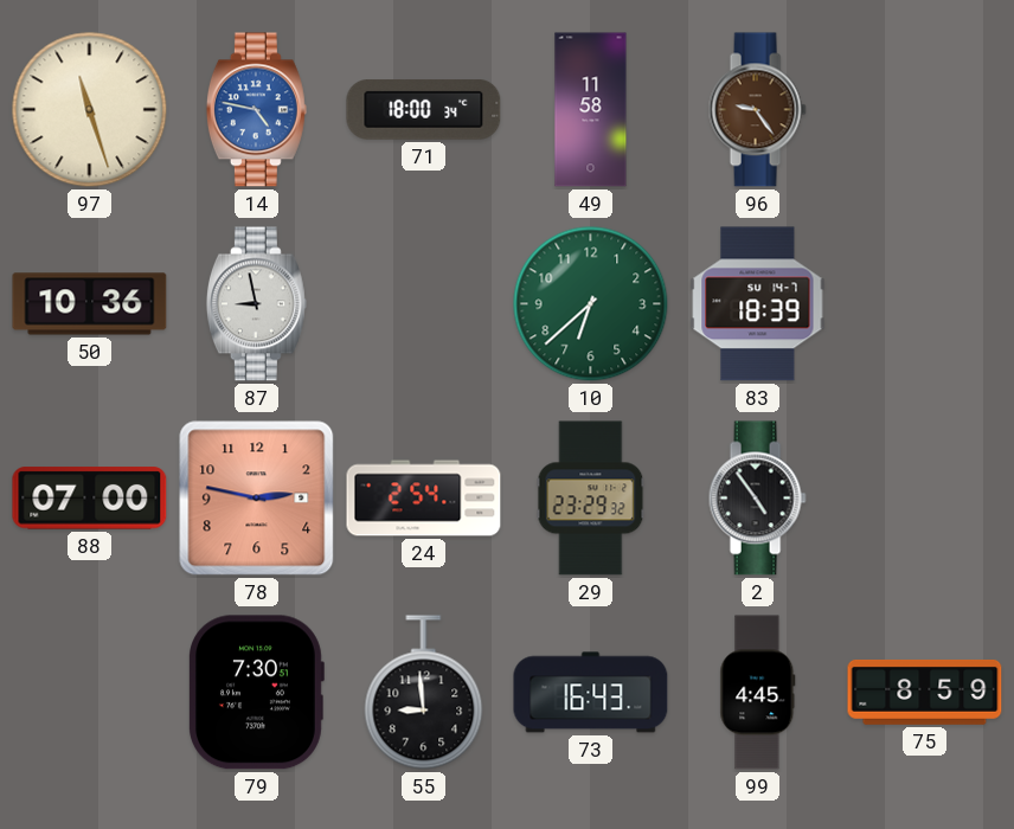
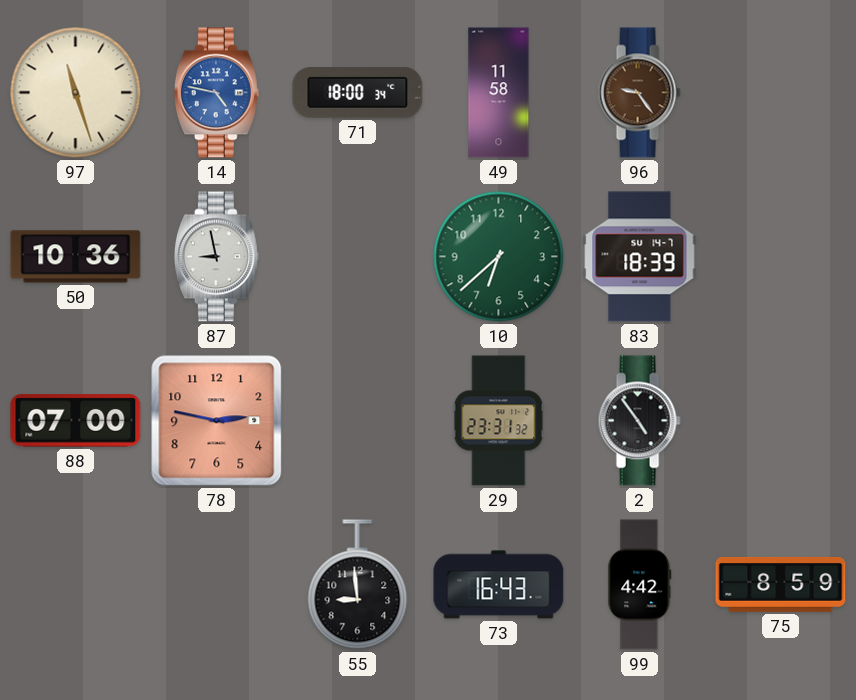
24: 2:54 -> none
29: 23:29 -> 23:31
79: 7:30 -> none
99: 4:45 -> 4:42
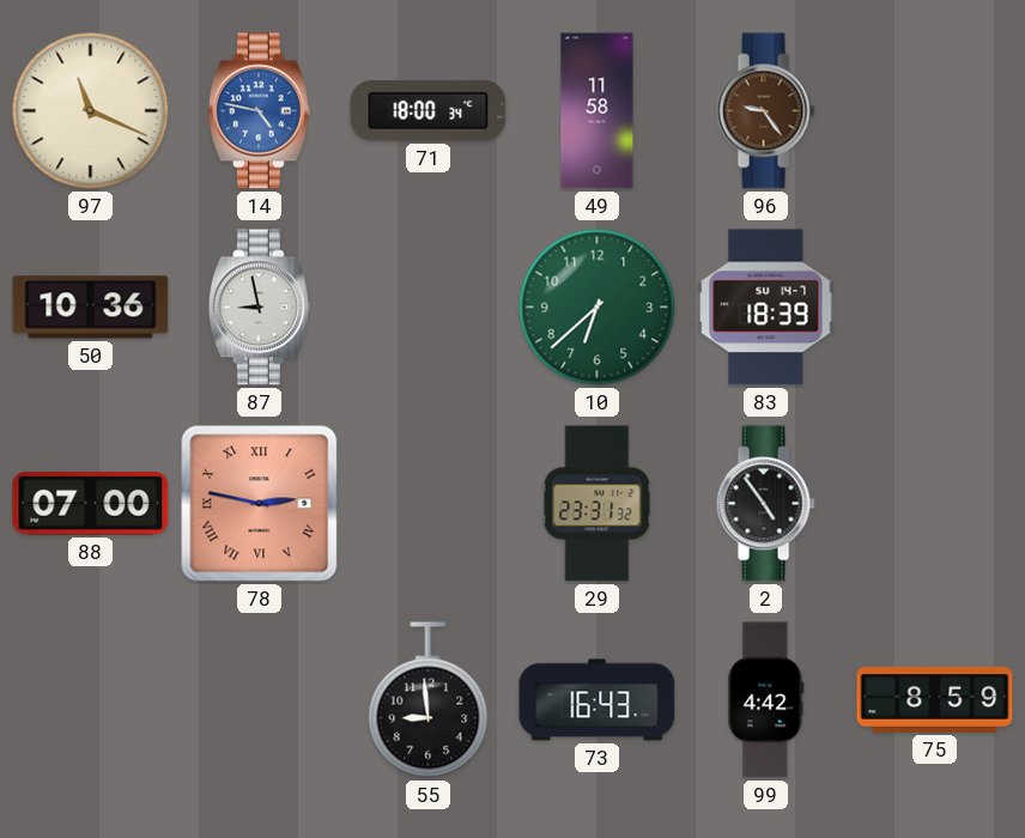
97: 11:27 -> 11:19
78 numerals: Arabic -> Roman
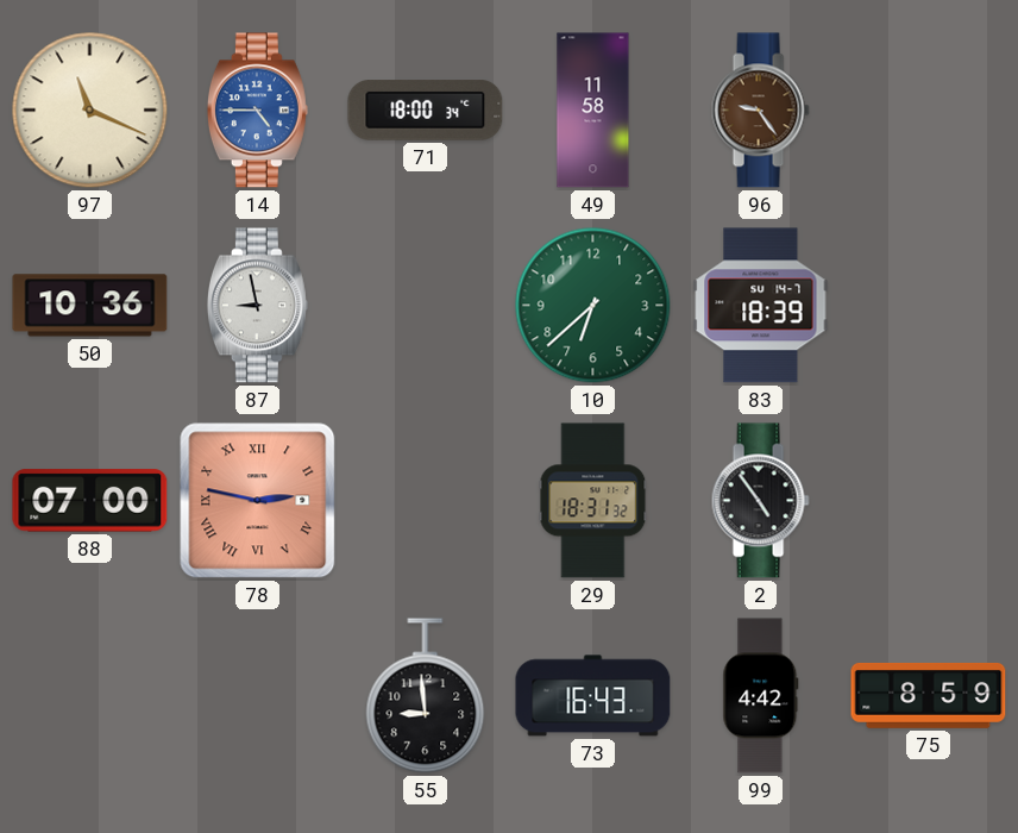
14: 4:47 -> 4:45
29: 23:31 -> 18:31
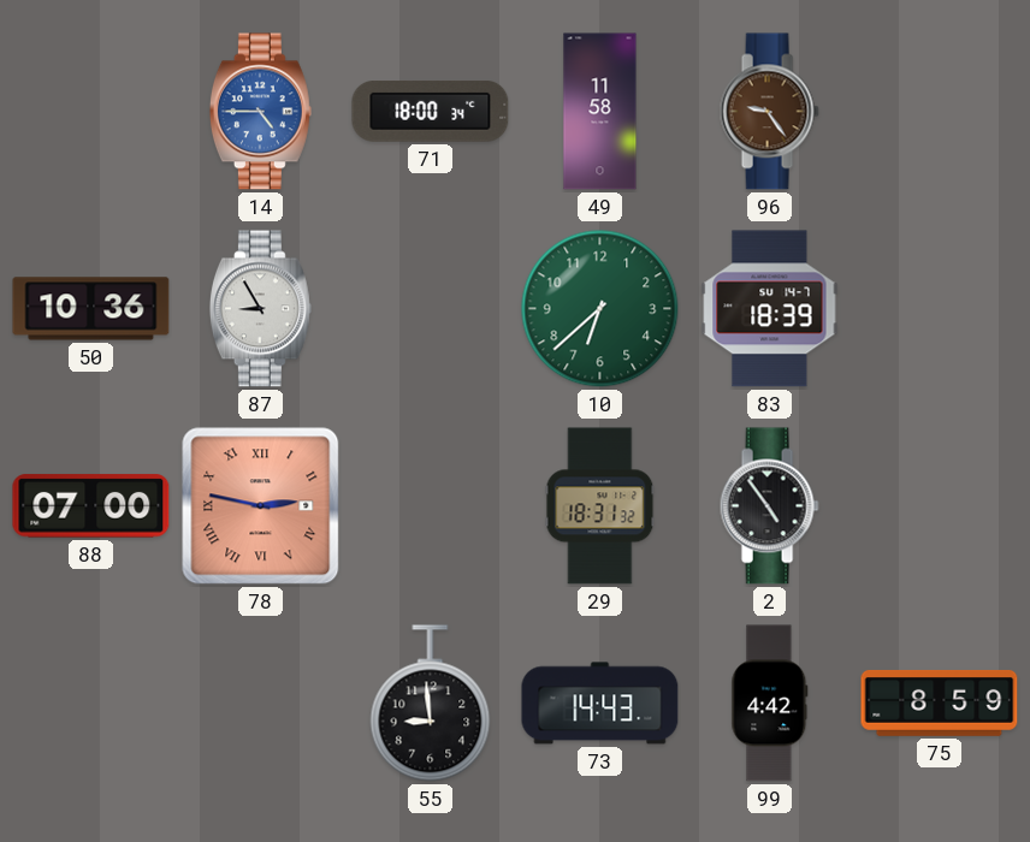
97: 11:19 -> none
87: 8:58 -> 8:55
73: 16:43 -> 14:43
